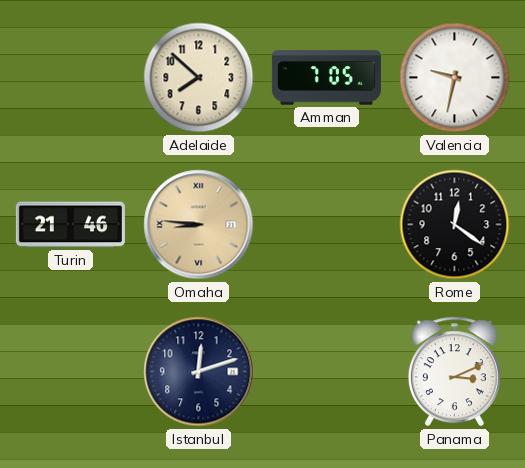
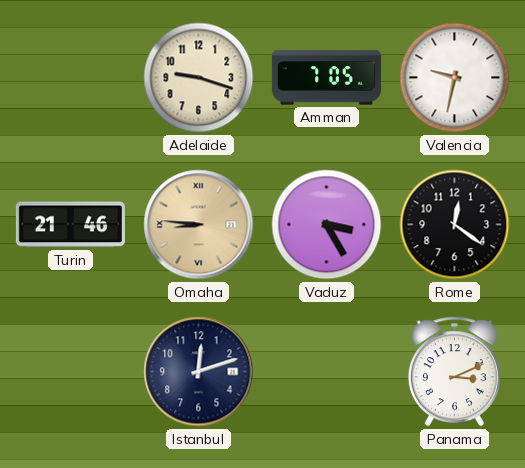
Adelaide: 7:52 -> 9:18
Vaduz: none -> 3:25
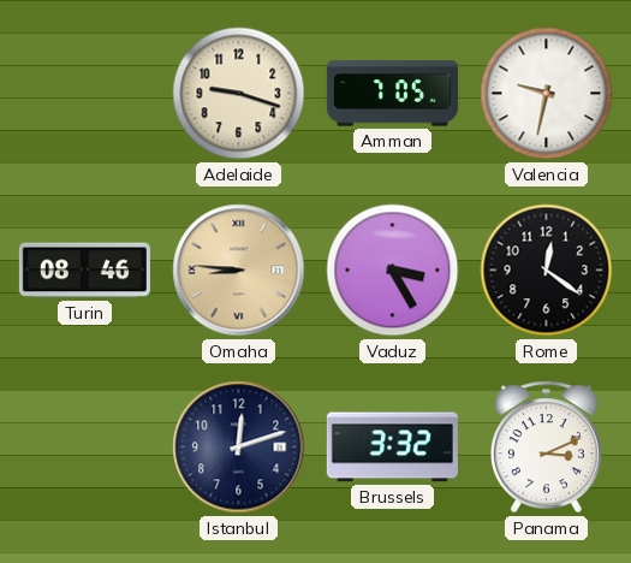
Turin: 21:46 -> 08:46
Brussels: none -> 3:32
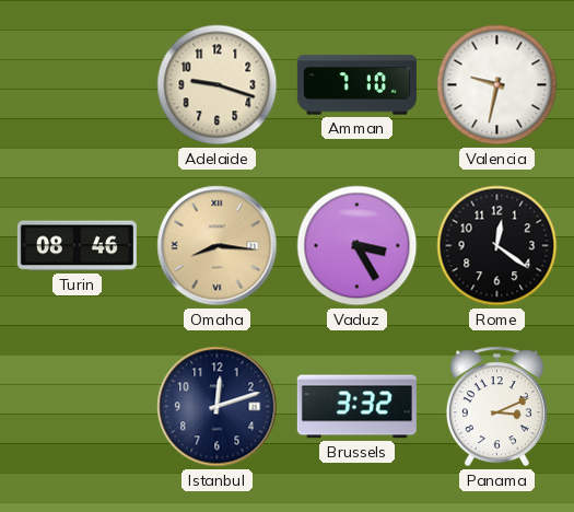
Amman: 7:05 -> 7:10
Omaha: 8:46 -> 8:16
